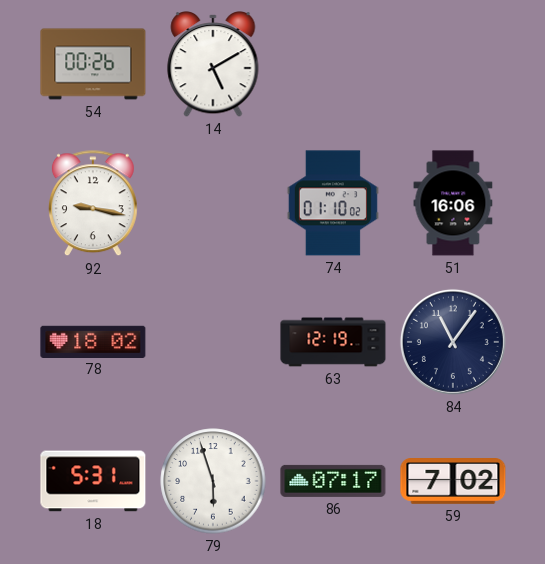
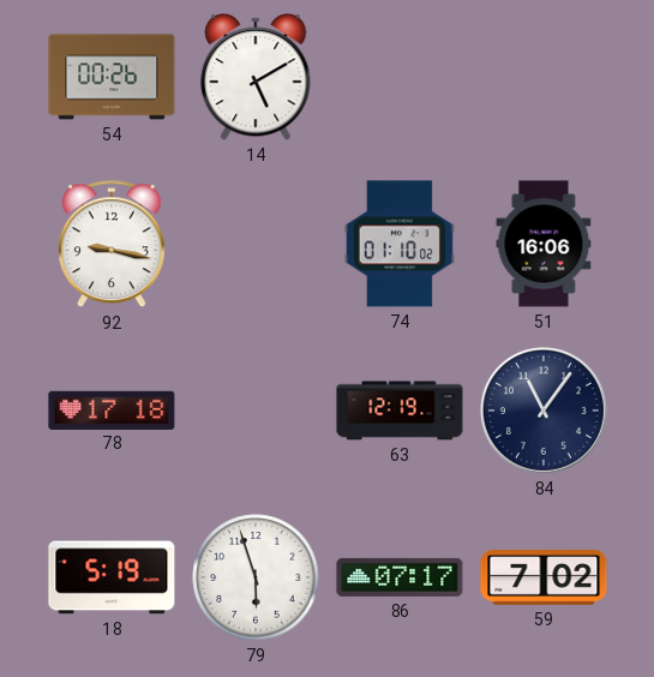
78: 18:02 -> 17:18
18: 5:31 -> 5:19
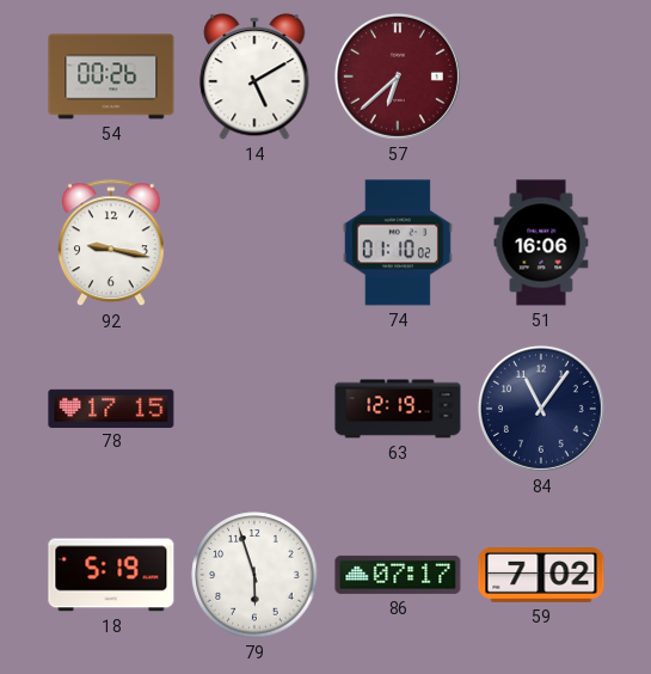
57: none -> 6:38
78: 17:18 -> 17:15
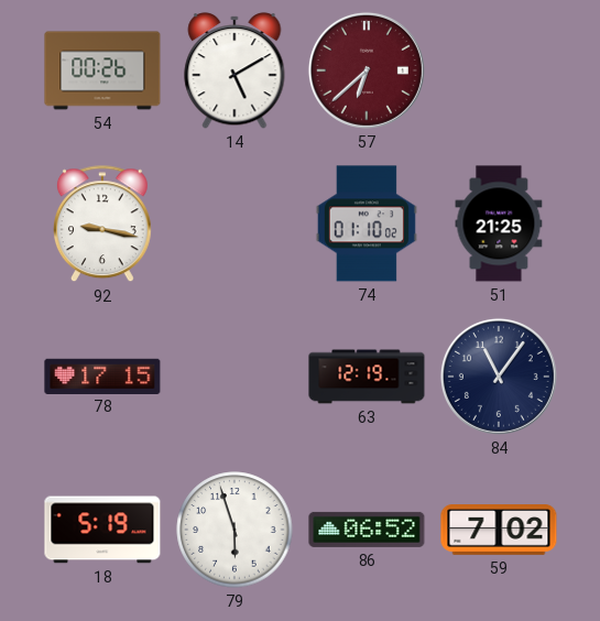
51: 16:06 -> 21:25
86: 07:17 -> 06:52
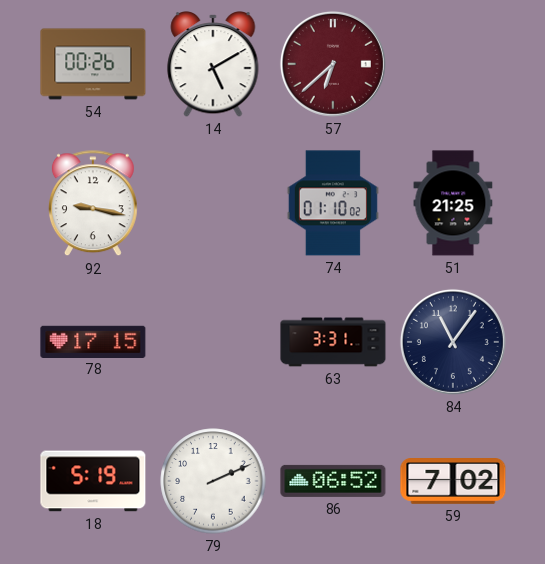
63: 12:19 -> 3:31
79: 5:57 -> 2:11
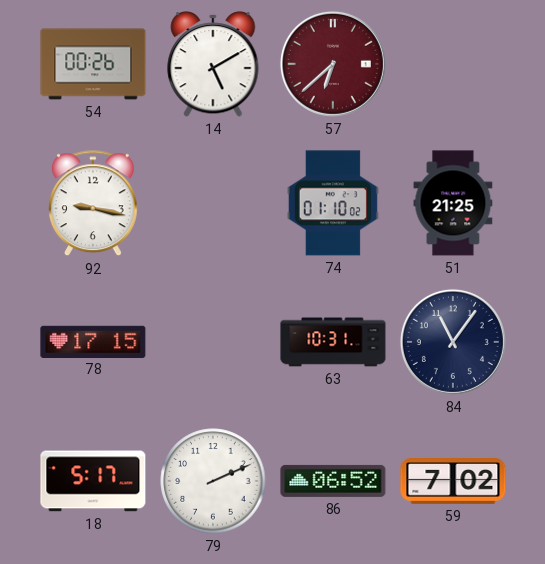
63: 3:31 -> 10:31
18: 5:19 -> 5:17
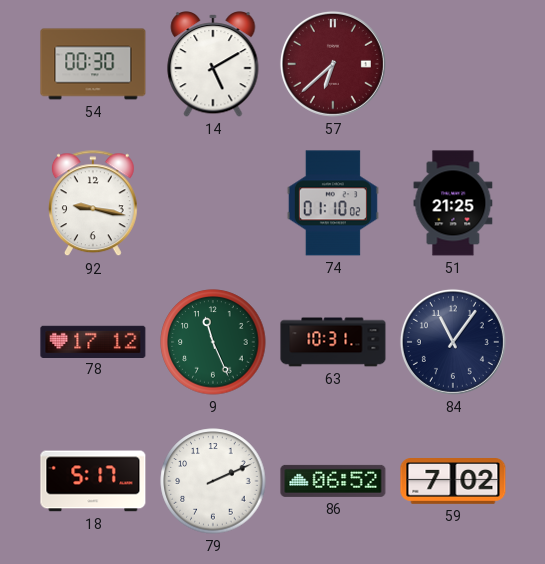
54: 00:26 -> 00:30
78: 17:15 -> 17:12
9: none -> 11:26
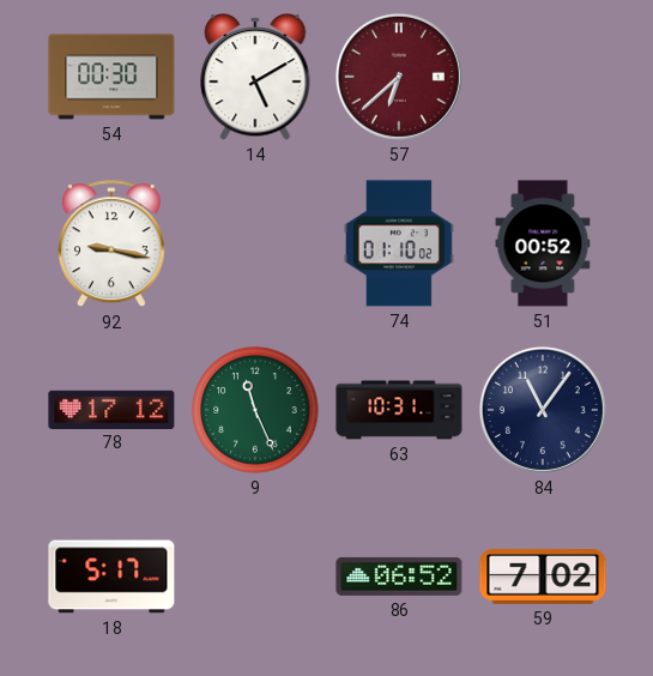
51: 21:25 -> 00:52
79: 2:11 -> none
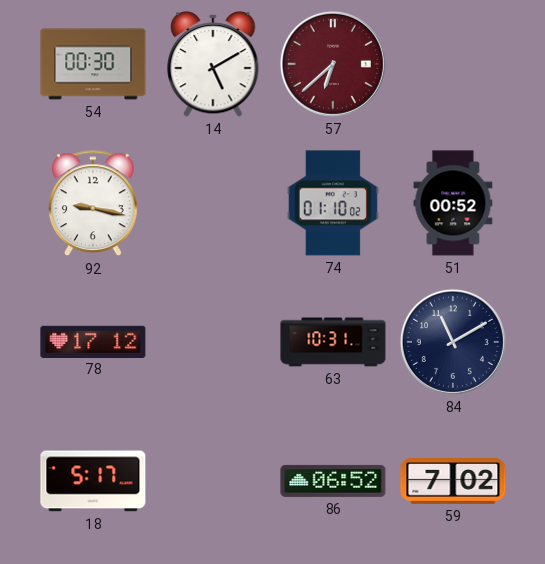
9: 11:26 -> none
84: 11:06 -> 11:10
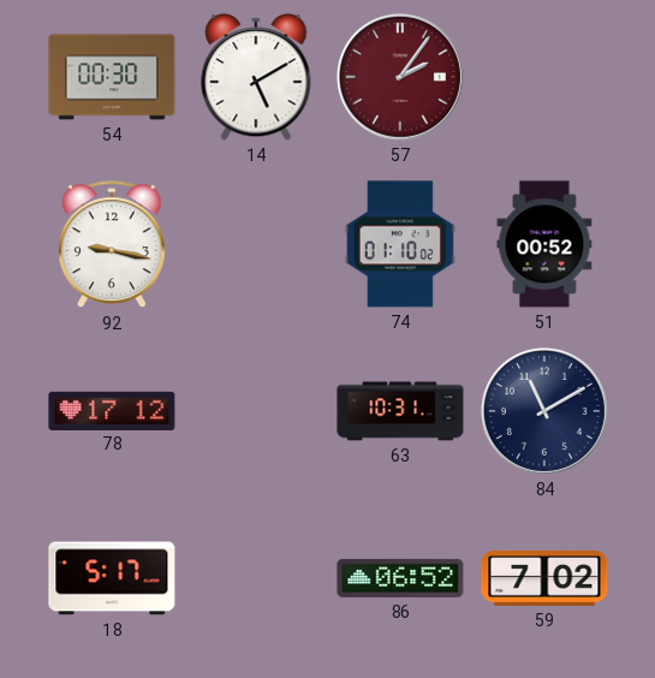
57: 6:38 -> 2:06
